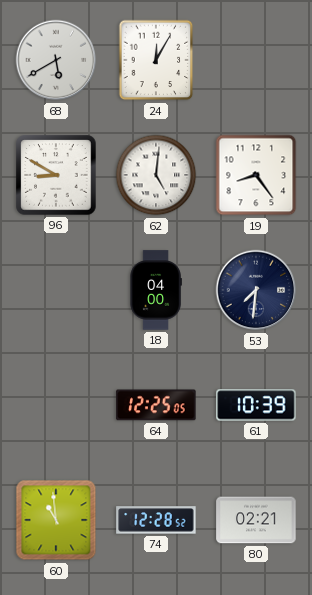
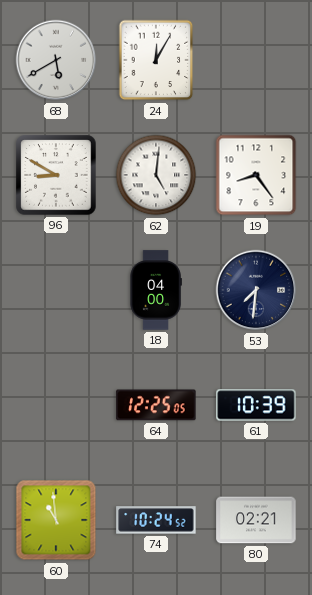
74: 12:28 -> 10:24
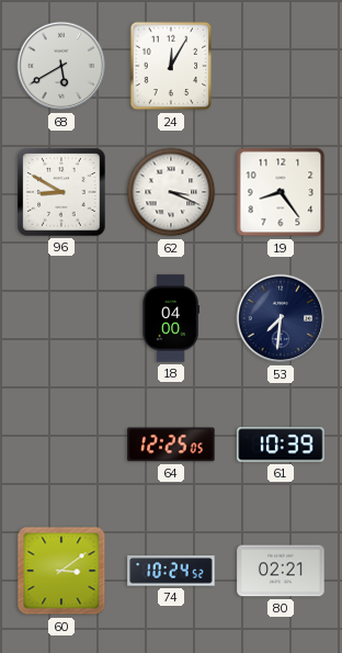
62: 5:01 -> 3:19
60: 10:59 -> 3:09
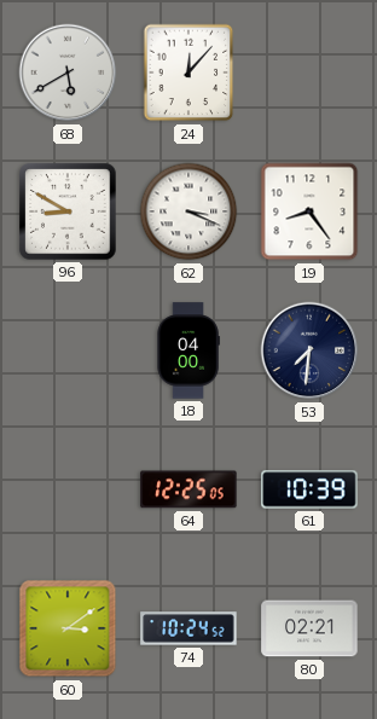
24: 12:05 -> 12:07
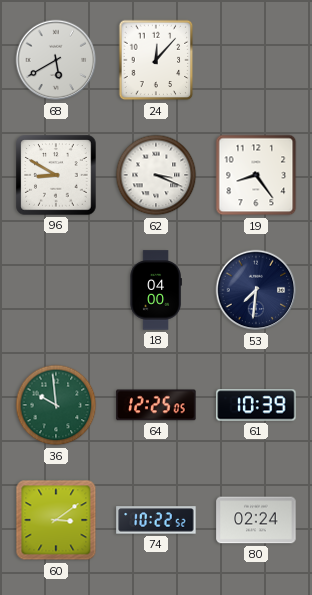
36: none -> 9:59
74: 10:24 -> 10:22
80: 02:21 -> 02:24
